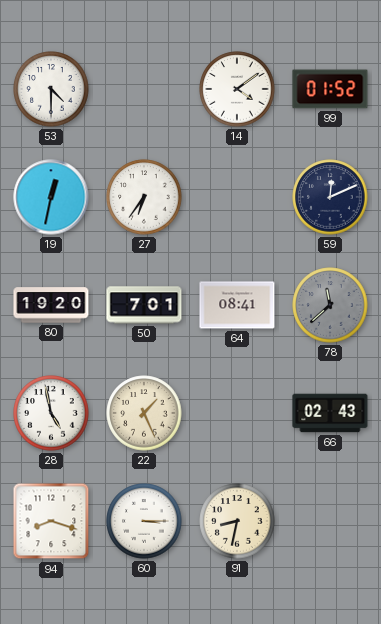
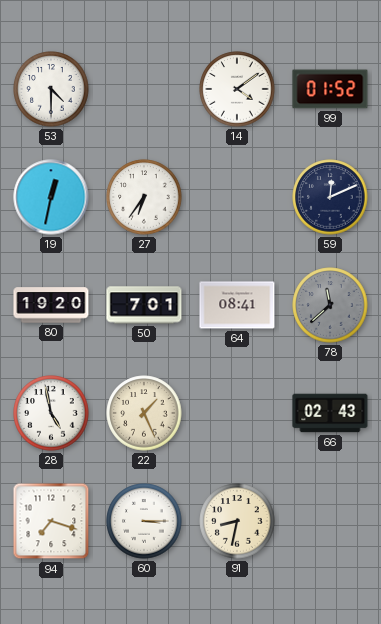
94: 8:18 -> 7:18
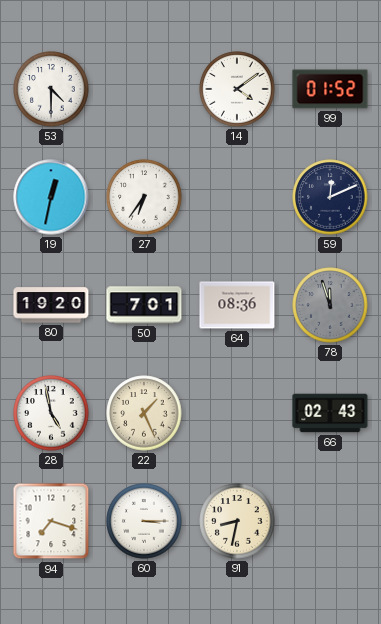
64: 08:41 -> 08:36
78: 11:38 -> 11:57
